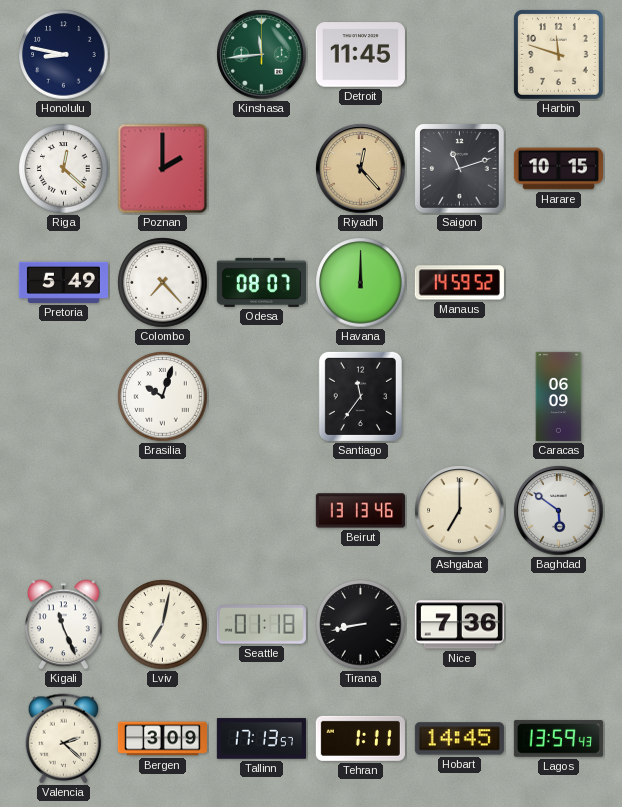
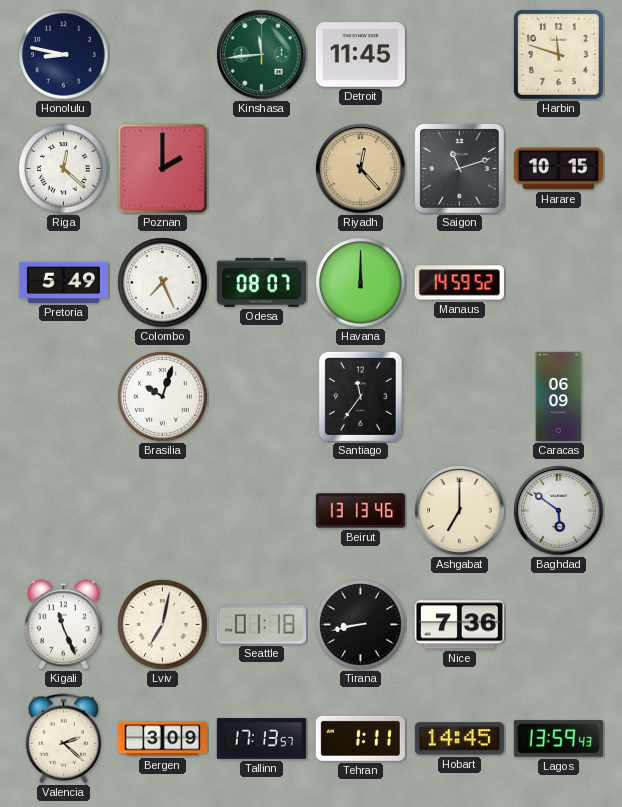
Colombo: 7:23 -> 7:26
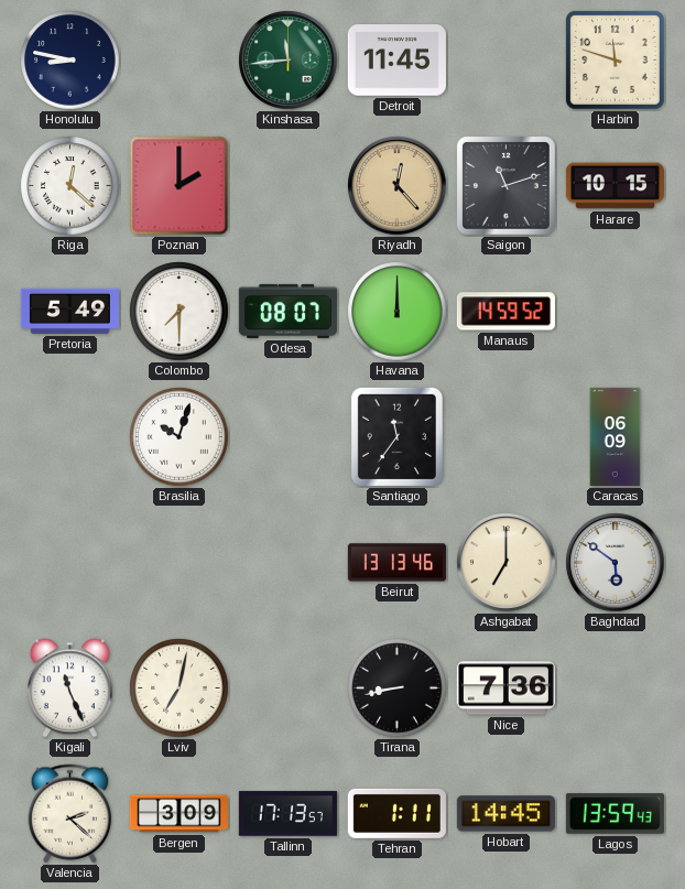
Colombo: 7:26 -> 7:30
Seattle: 01:18 -> none
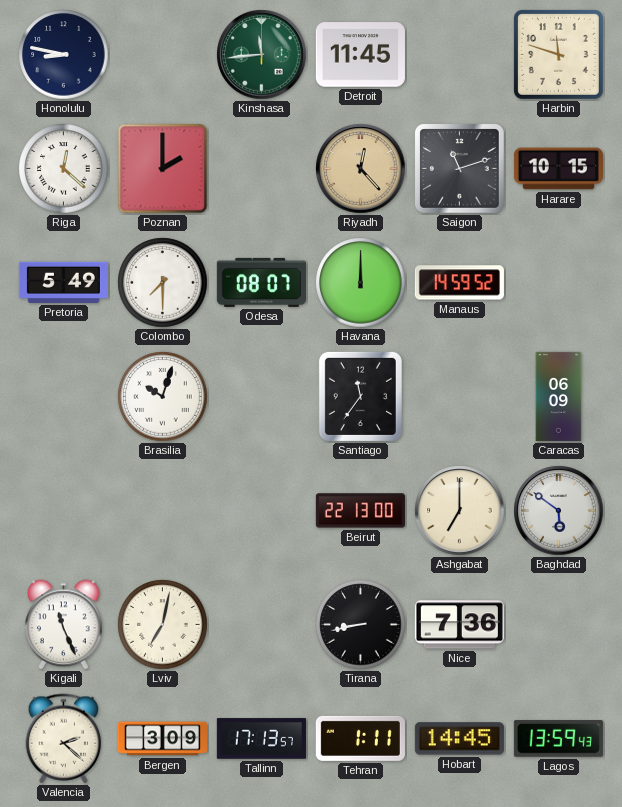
Beirut: 13:13 -> 22:13
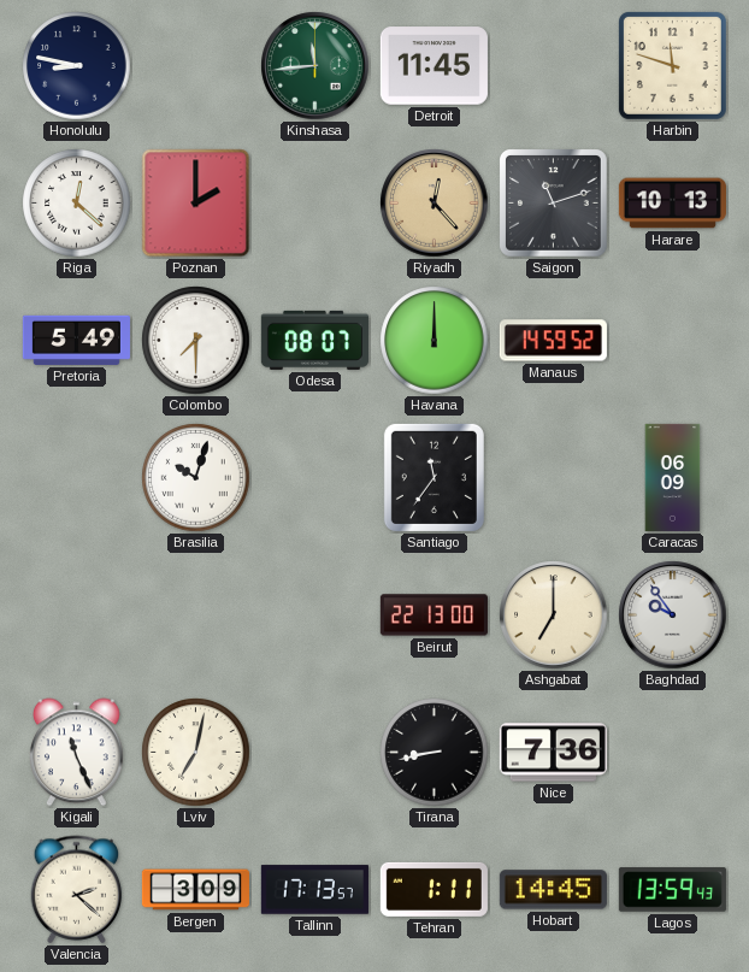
Harare: 10:15 -> 10:13
Baghdad: 5:51 -> 9:54
